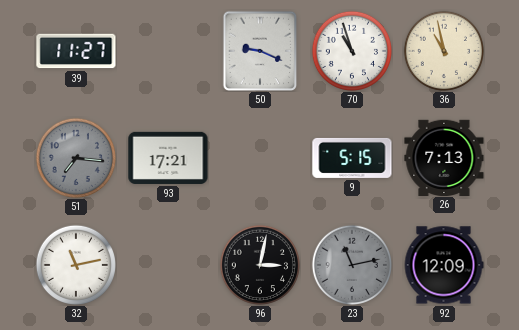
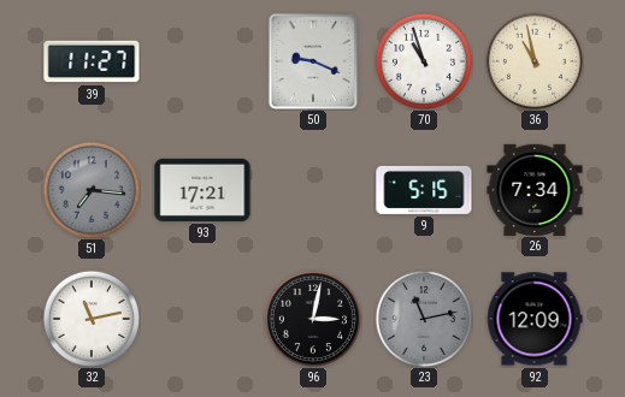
26: 7:13 -> 7:34
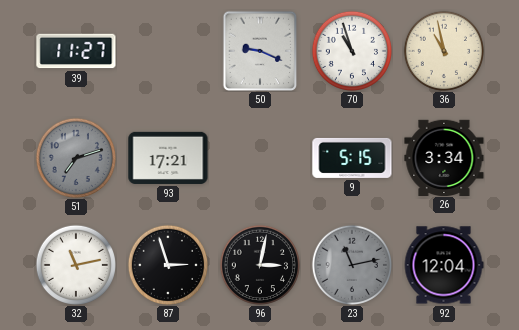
51: 7:16 -> 7:12
26: 7:34 -> 3:34
87: none -> 2:57
92: 12:09 -> 12:04
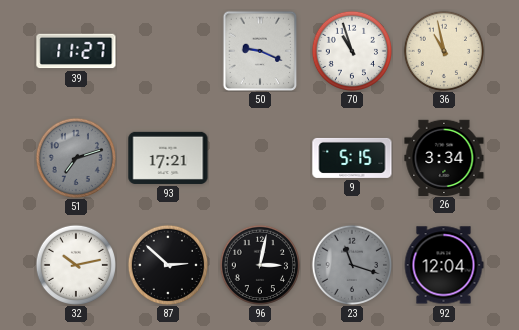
32: 11:13 -> 10:13
87: 2:57 -> 2:52
23: 11:13 -> 11:18
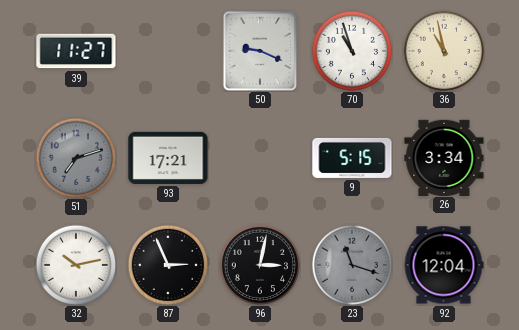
87: 2:52 -> 2:56
